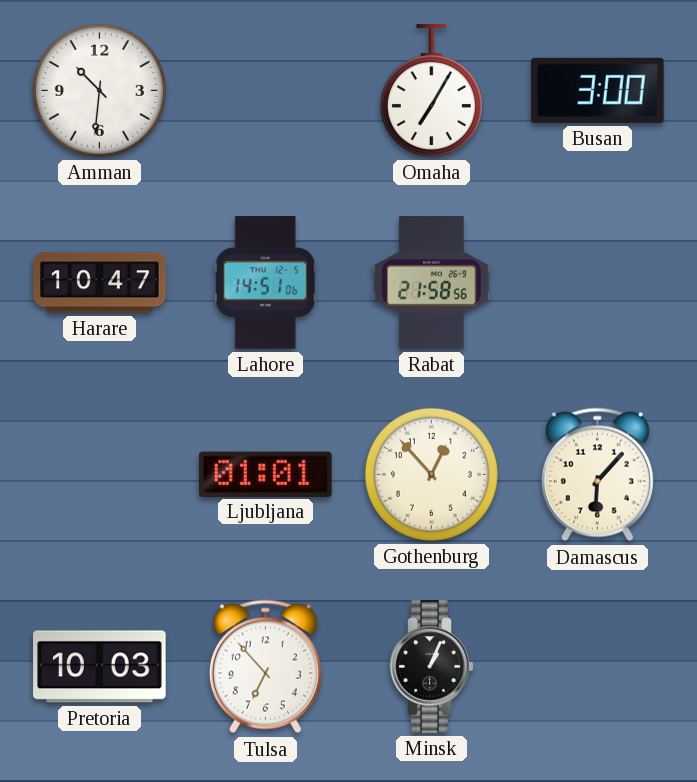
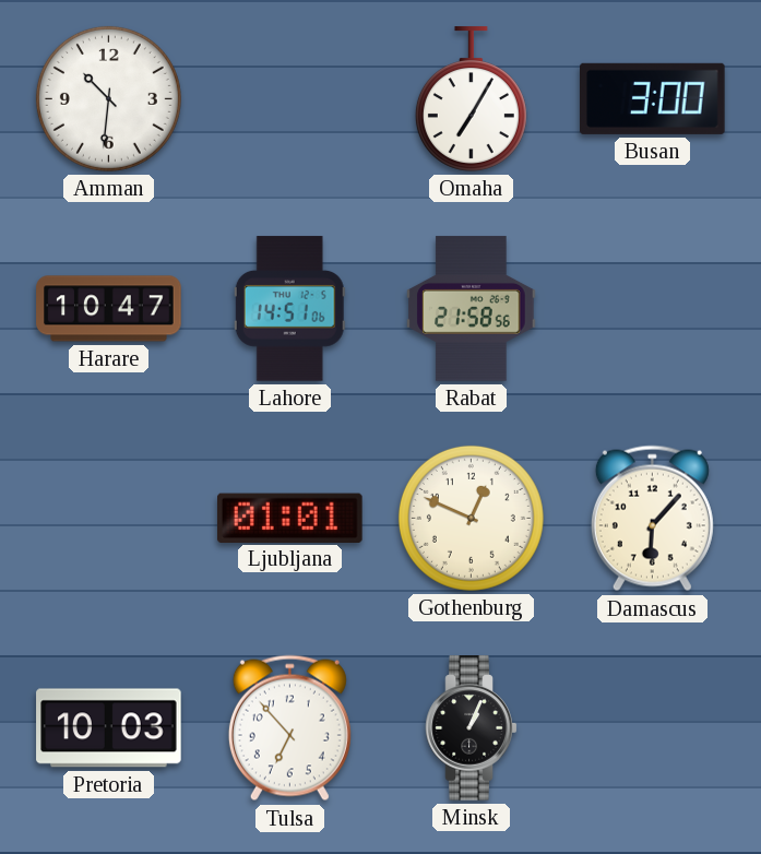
Gothenburg: 12:53 -> 12:49
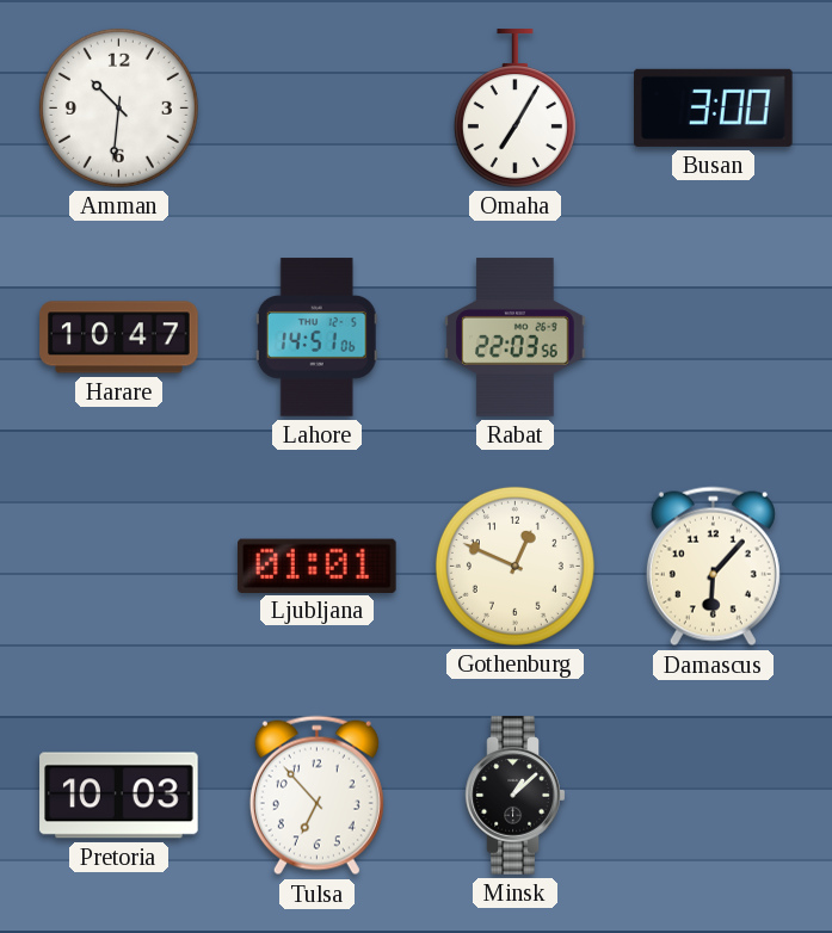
Rabat: 21:58 -> 22:03
Minsk: 1:04 -> 1:08
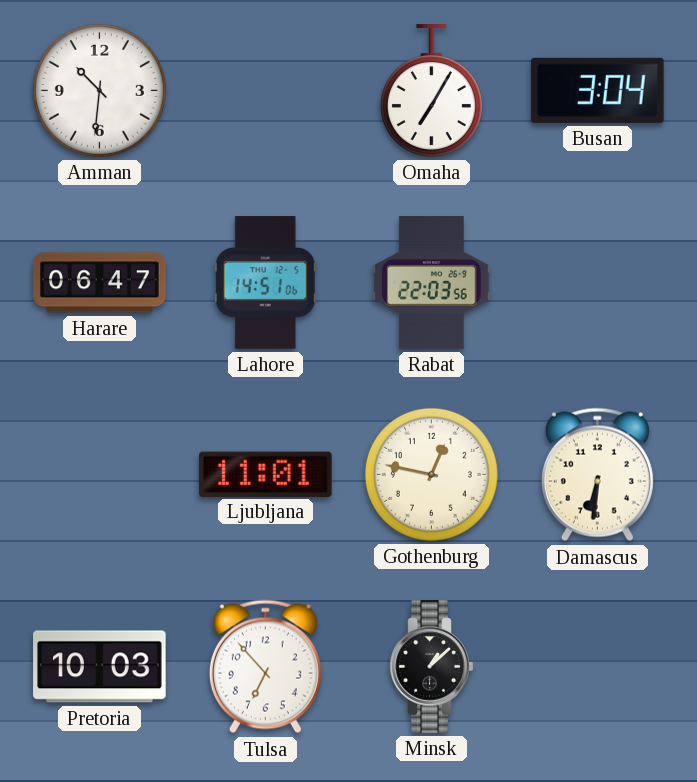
Busan: 3:00 -> 3:04
Harare: 10:47 -> 06:47
Ljubljana: 01:01 -> 11:01
Gothenburg: 12:49 -> 12:47
Damascus: 6:07 -> 6:31
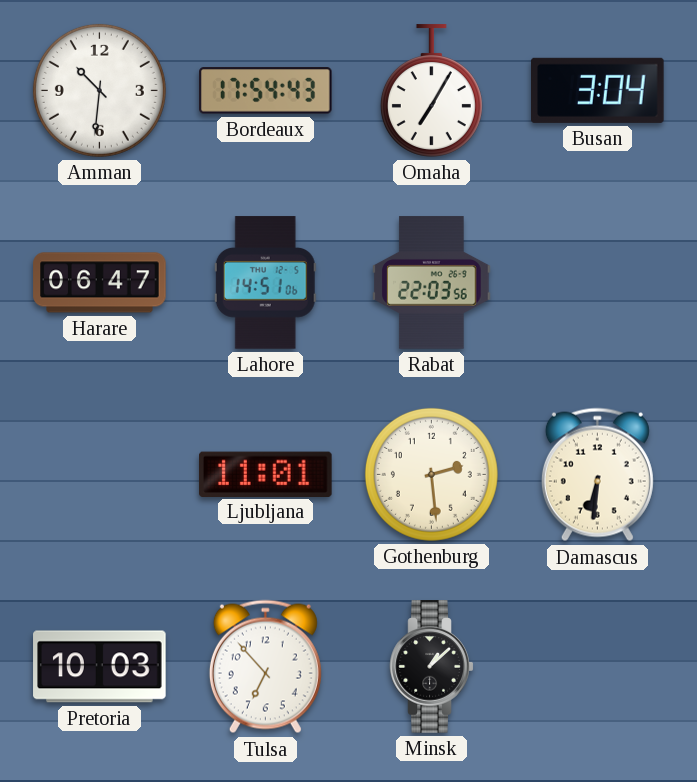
Bordeaux: none -> 17:54
Gothenburg: 12:47 -> 2:29
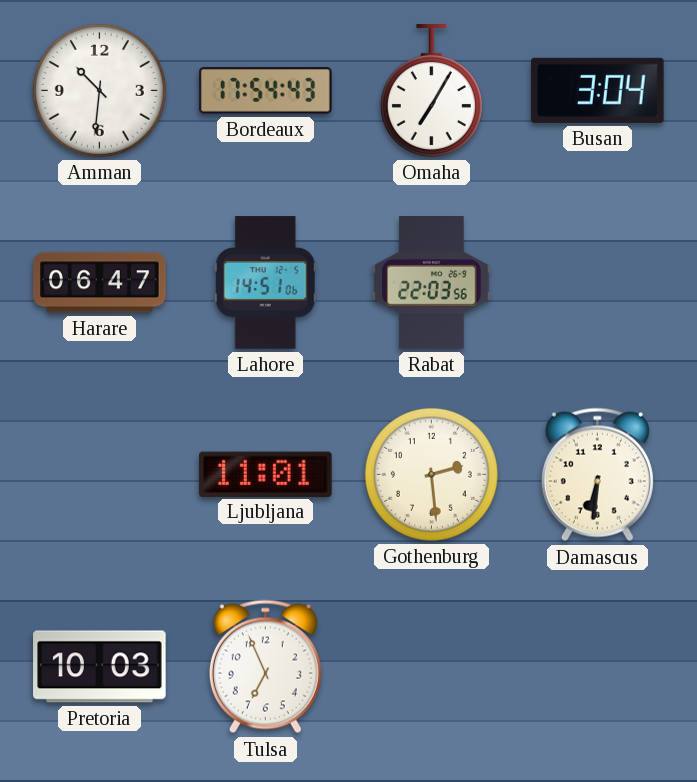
Tulsa: 6:53 -> 6:56
Minsk: 1:08 -> none
